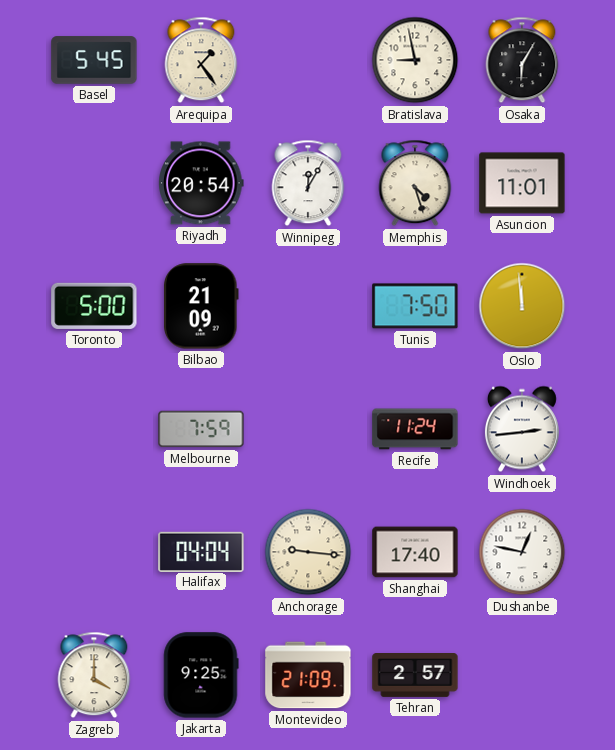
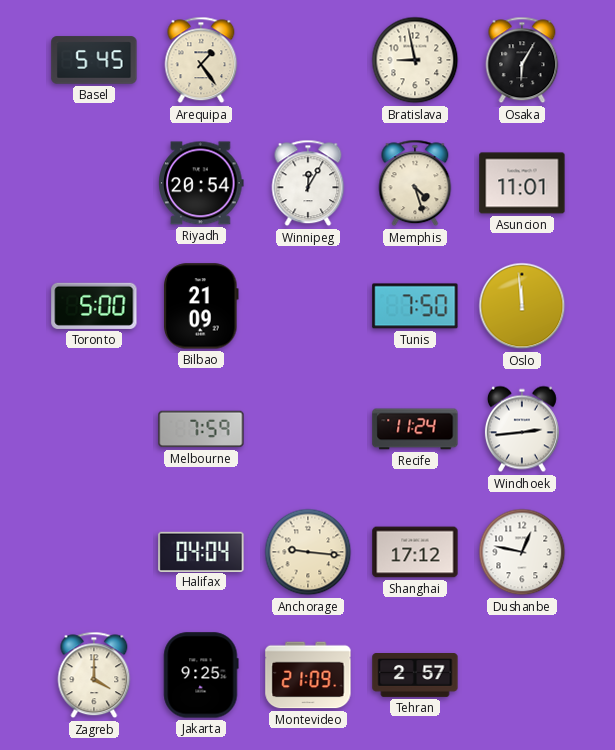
Shanghai: 17:40 -> 17:12
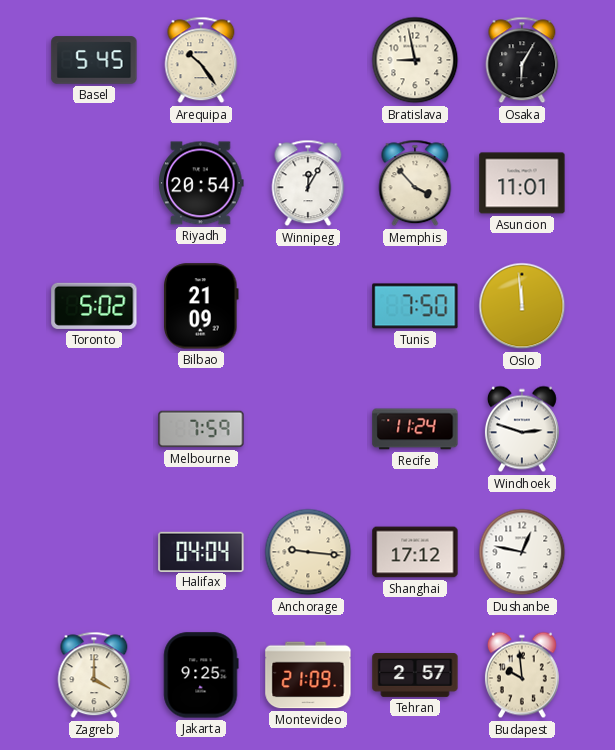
Arequipa: 1:24 -> 10:24
Memphis: 4:27 -> 3:53
Toronto: 5:00 -> 5:02
Windhoek: 2:44 -> 2:48
Budapest: none -> 9:59
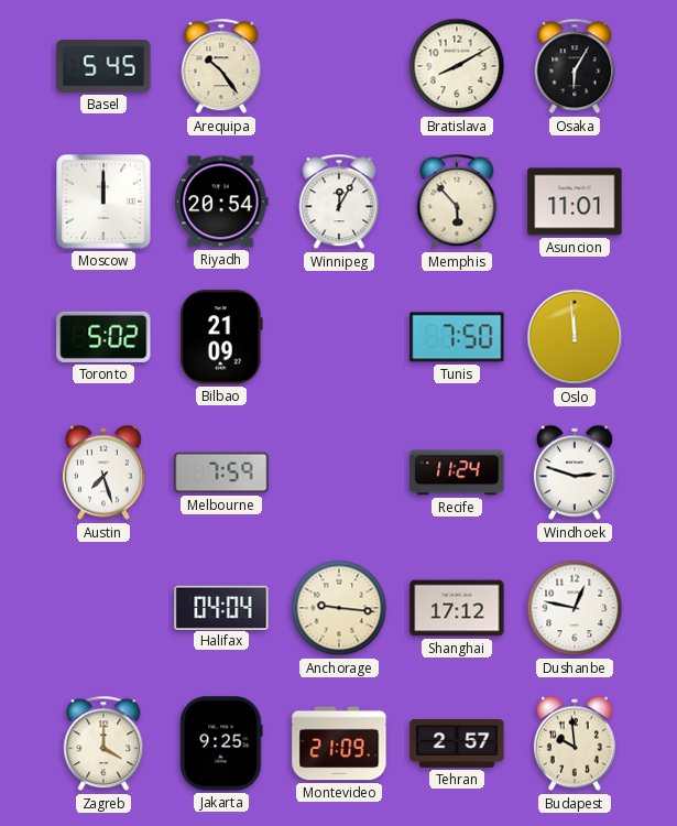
Bratislava: 8:58 -> 8:10
Moscow: none -> 12:00
Memphis: 3:53 -> 5:53
Austin: none -> 7:27
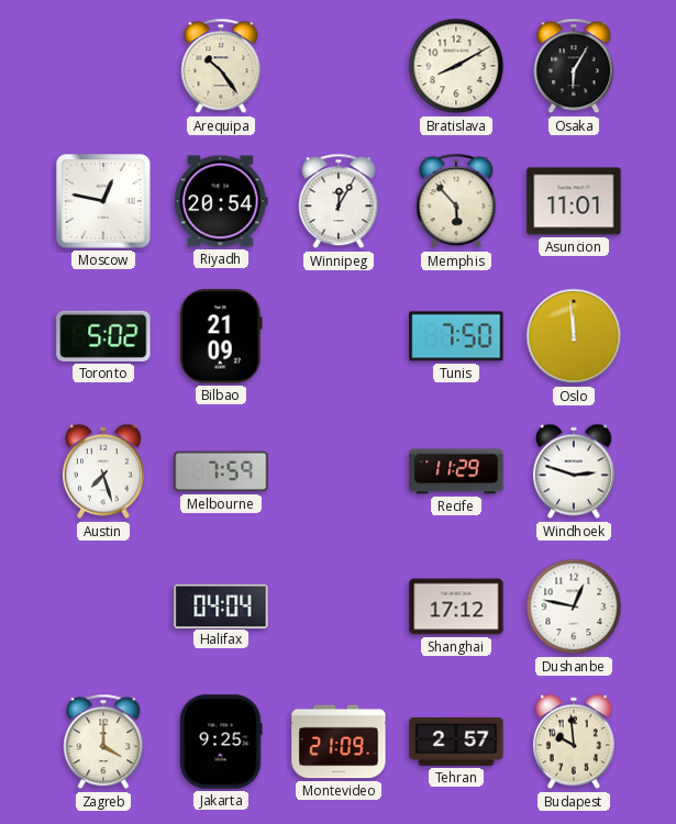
Basel: 5:45 -> none
Moscow: 12:00 -> 12:47
Recife: 11:24 -> 11:29
Anchorage: 9:16 -> none
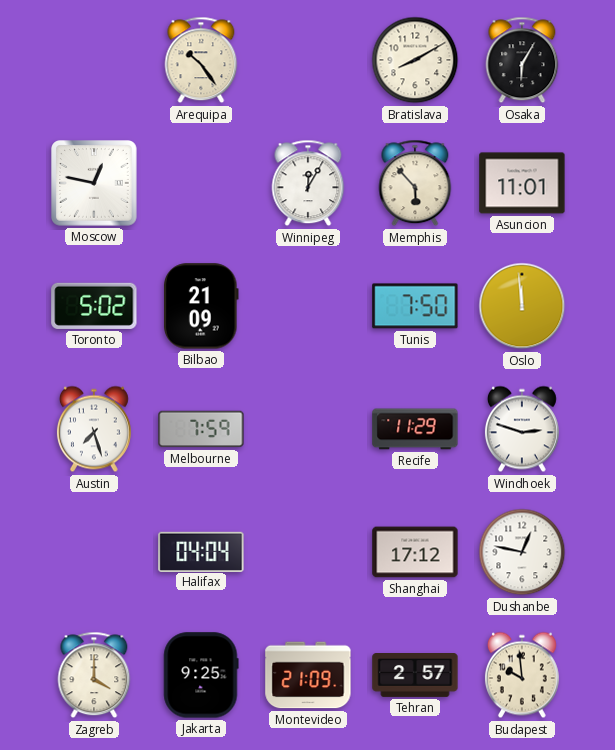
Riyadh: 20:54 -> none
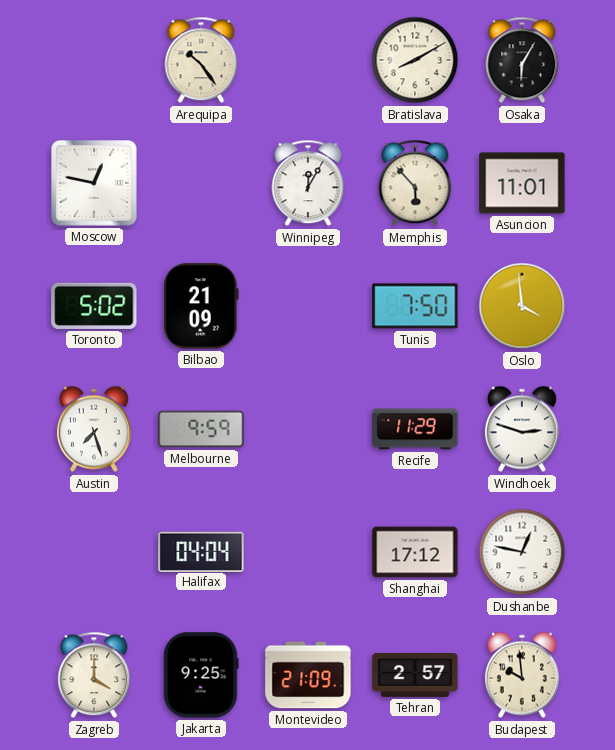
Oslo: 11:59 -> 3:59
Melbourne: 7:59 -> 9:59
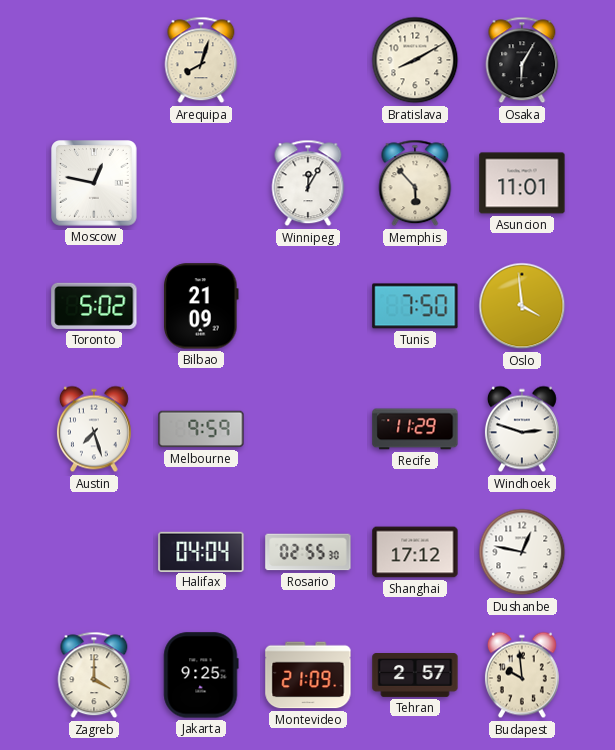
Arequipa: 10:24 -> 8:03
Rosario: none -> 02:55
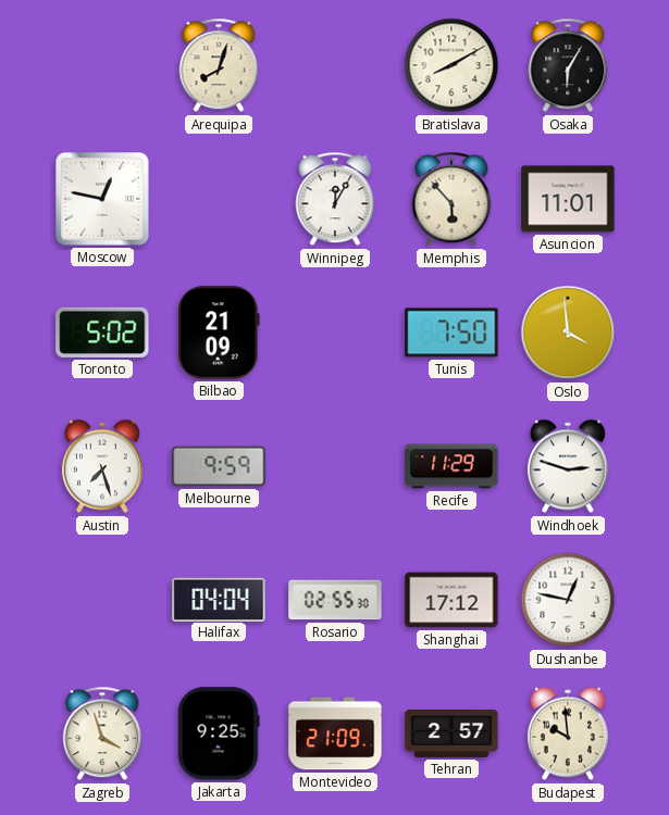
Zagreb: 4:00 -> 3:57
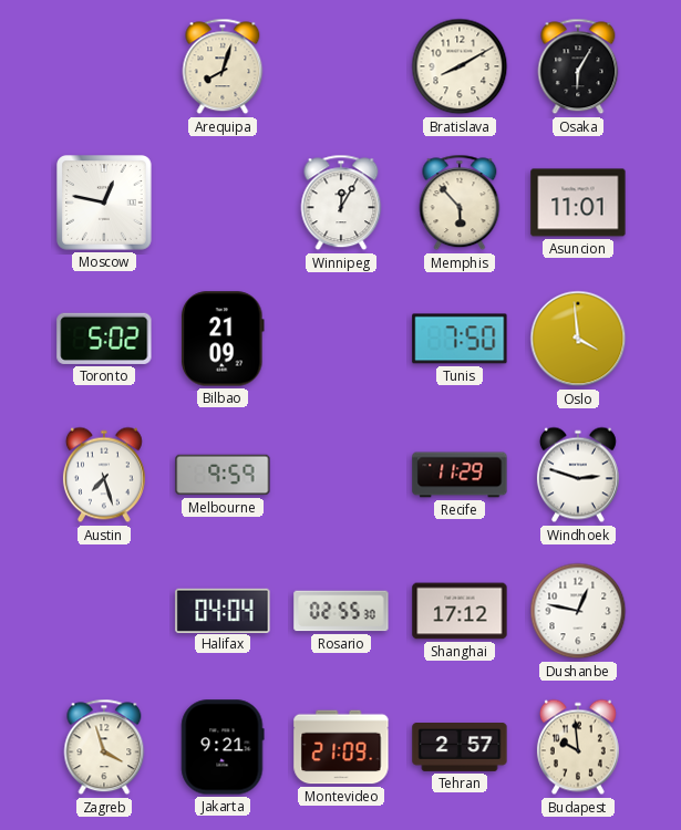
Jakarta: 9:25 -> 9:21
